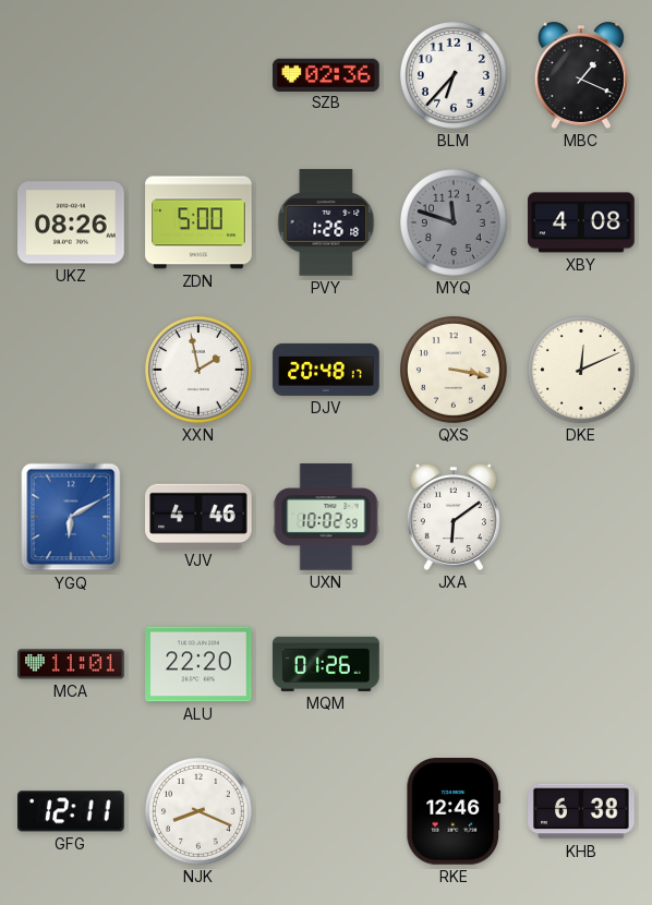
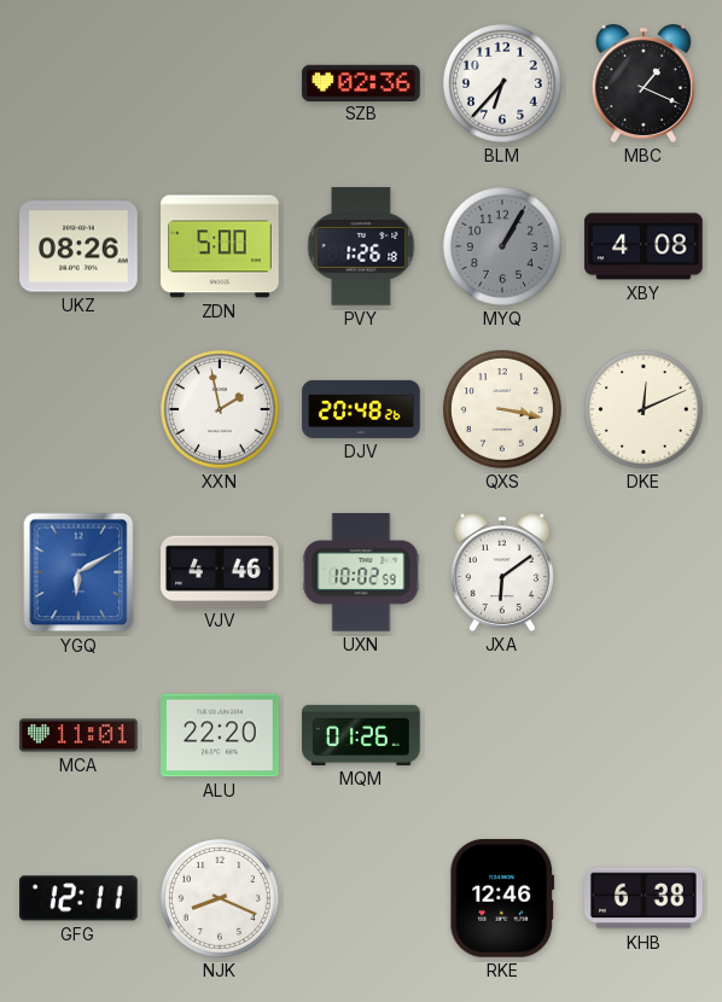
MYQ: 11:48 -> 1:05
DJV: 20:48:17 -> 20:48:26
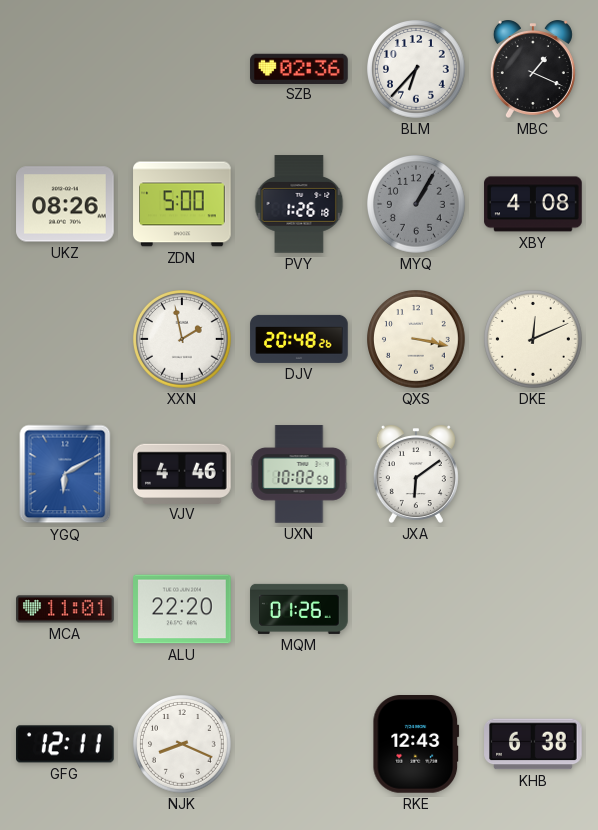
RKE: 12:46 -> 12:43
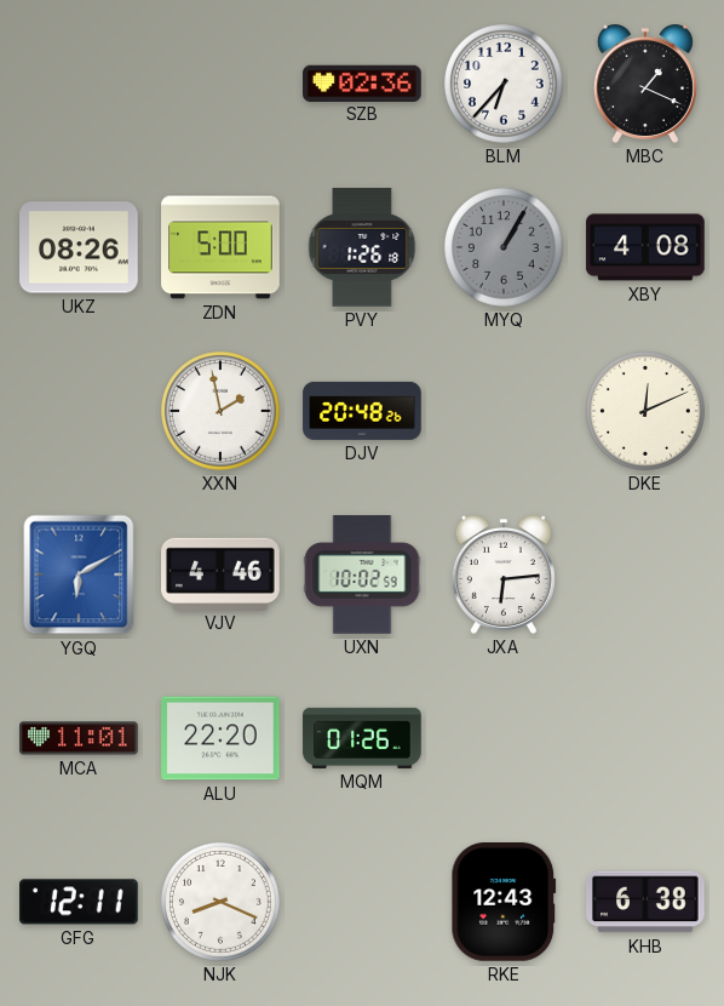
QXS: 3:17 -> none
JXA: 6:09 -> 6:14
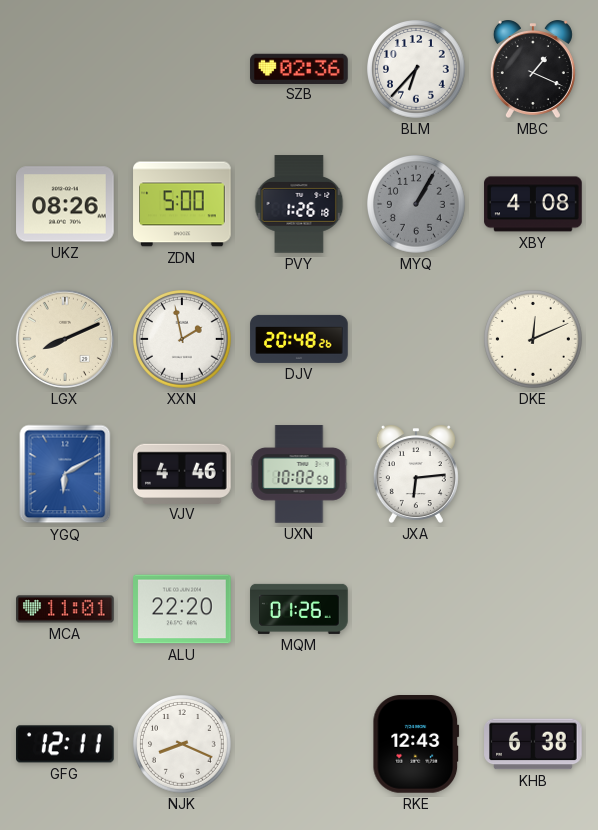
LGX: none -> 8:11
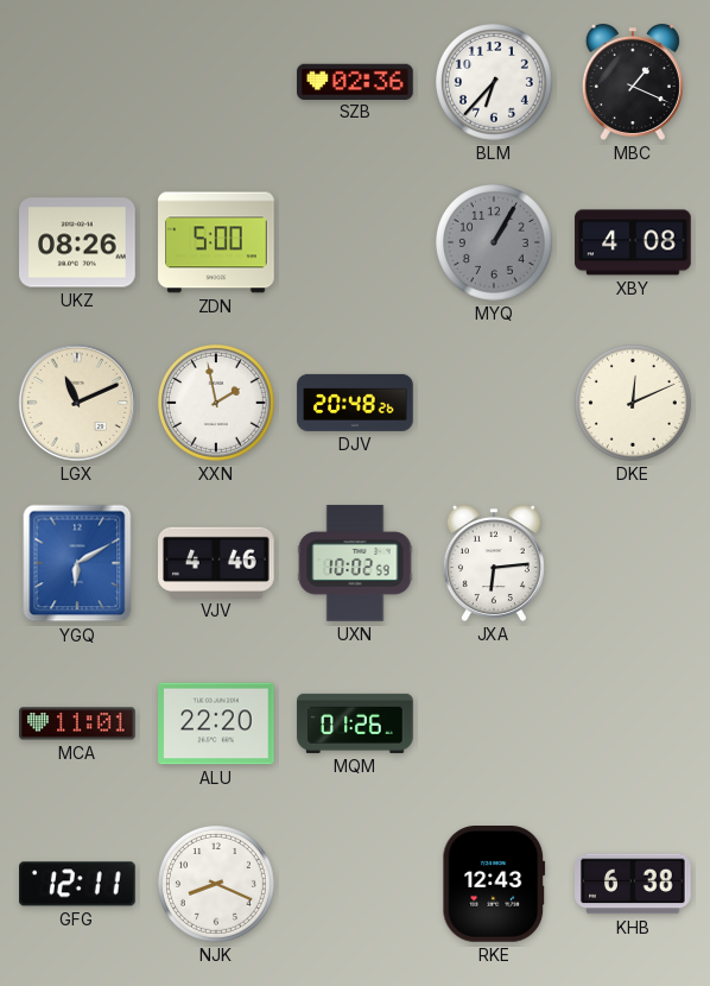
PVY: 1:26 -> none
LGX: 8:11 -> 11:11
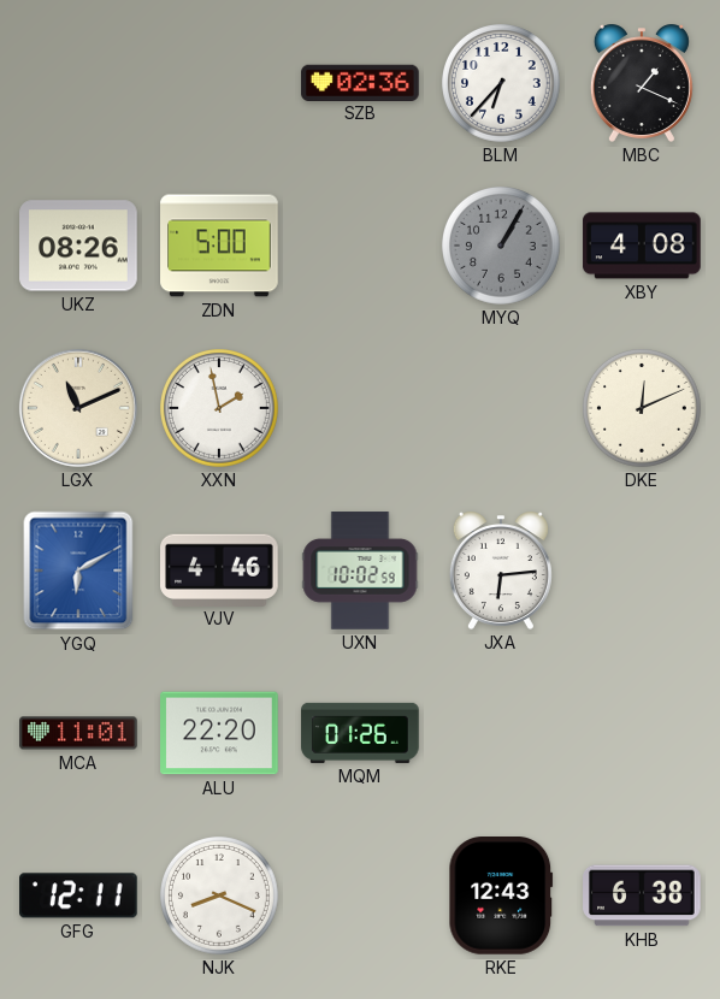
DJV: 20:48 -> none
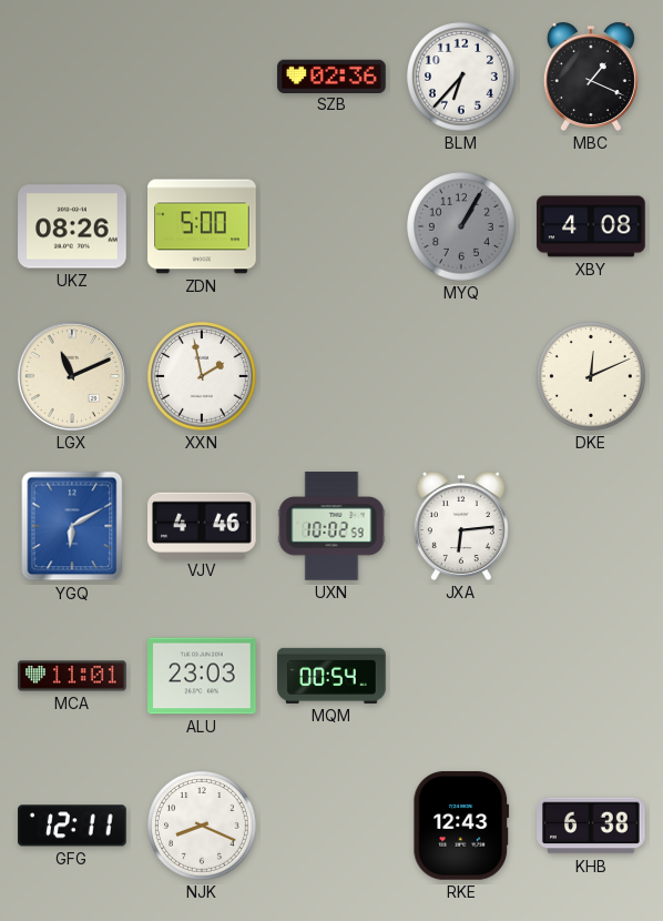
ALU: 22:20 -> 23:03
MQM: 01:26 -> 00:54
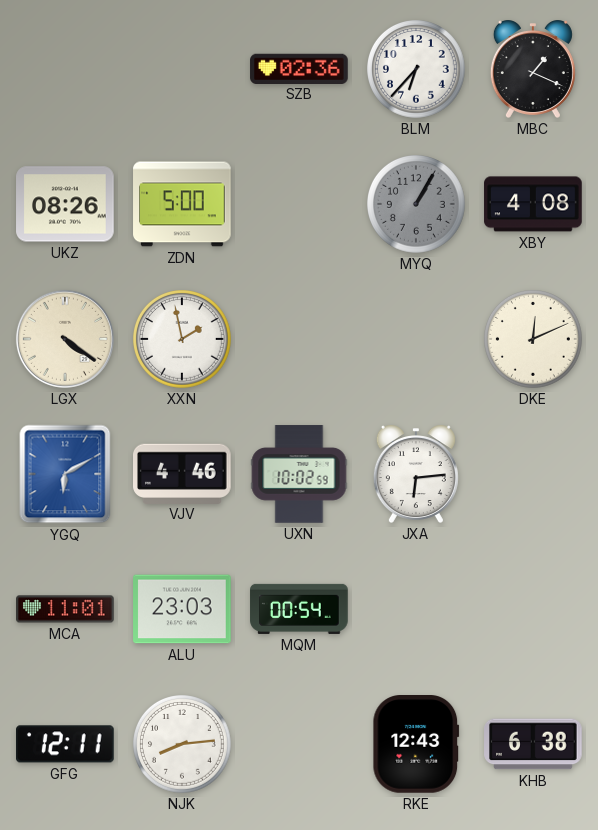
LGX: 11:11 -> 4:21
NJK: 8:19 -> 8:14
